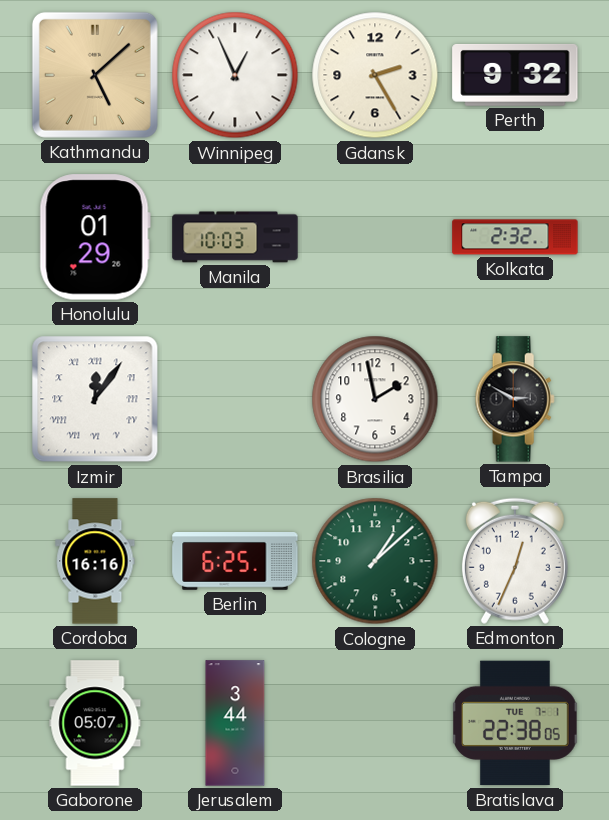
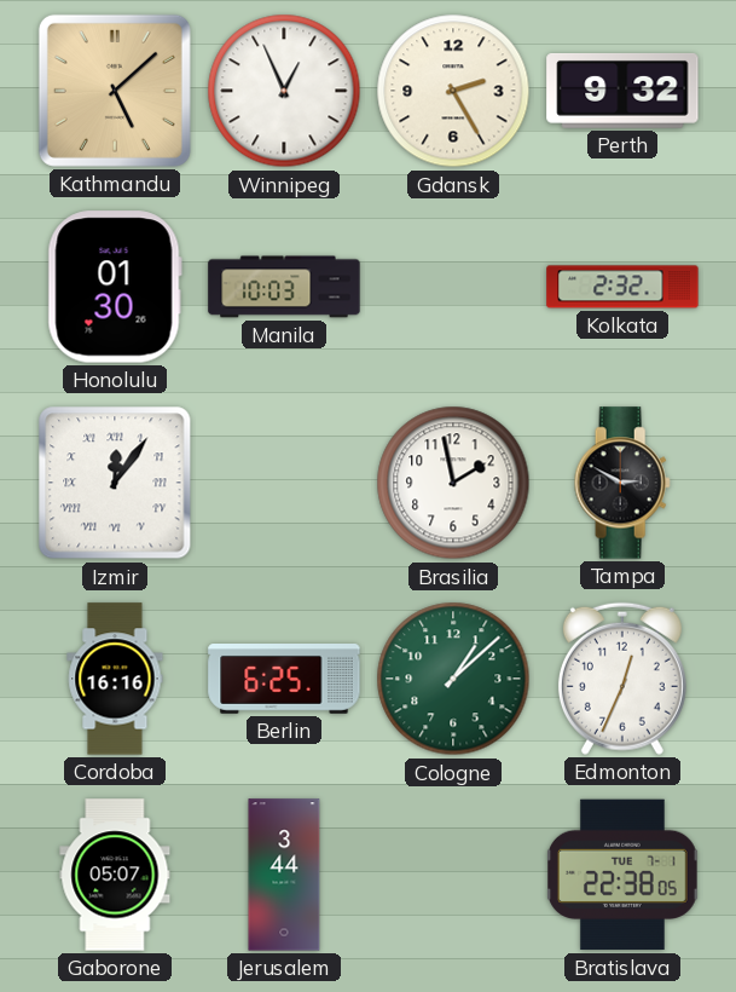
Honolulu: 01:29 -> 01:30
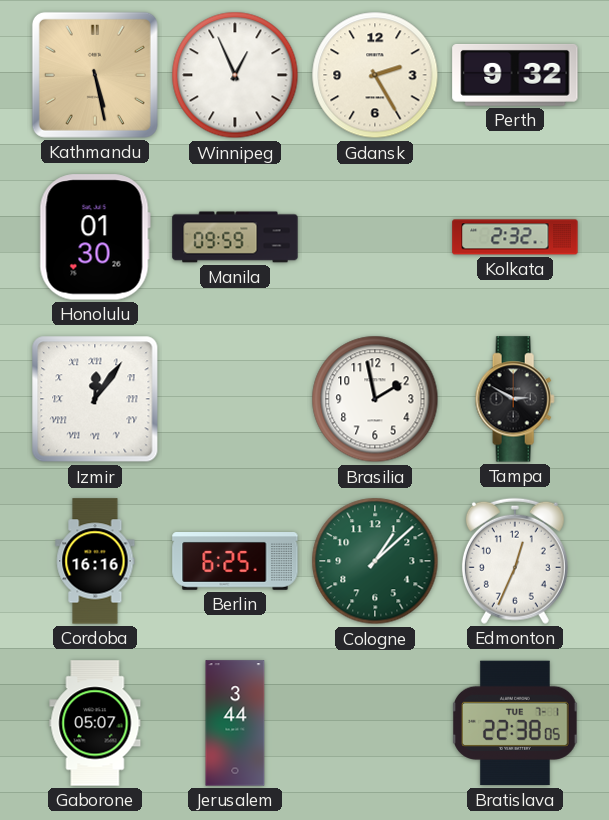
Kathmandu: 5:08 -> 5:28
Manila: 10:03 -> 09:59
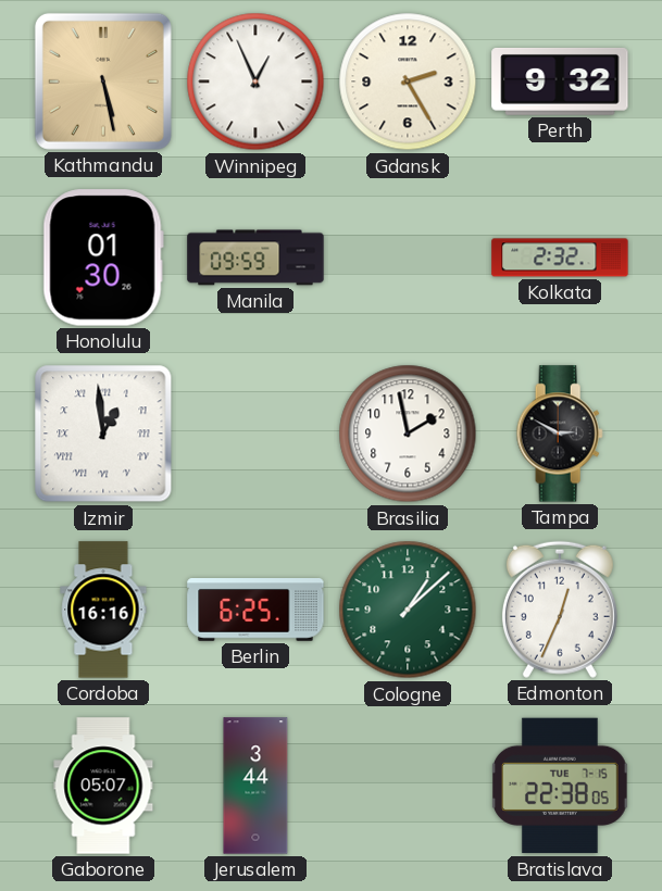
Izmir: 12:06 -> 12:59
Bratislava date: TUE 7-1 -> TUE 7-15
